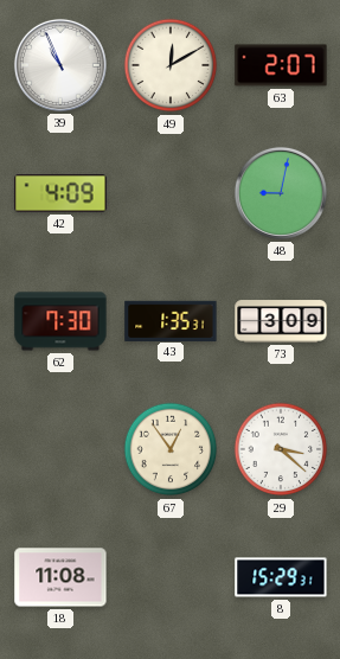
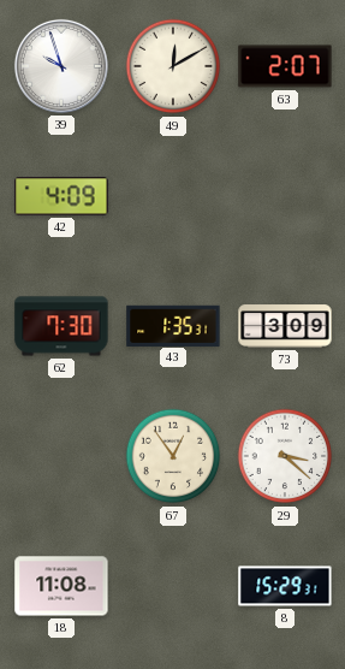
39: 10:56 -> 9:57
48: 9:02 -> none
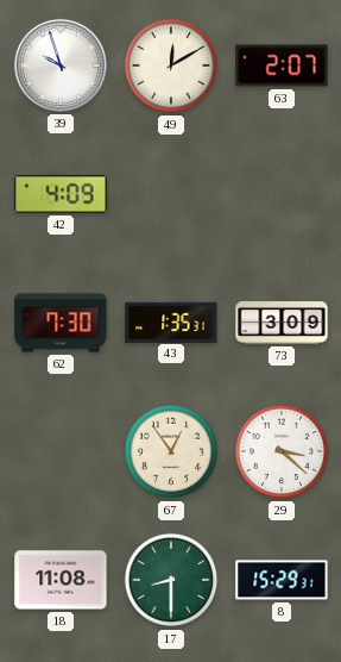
17: none -> 8:30
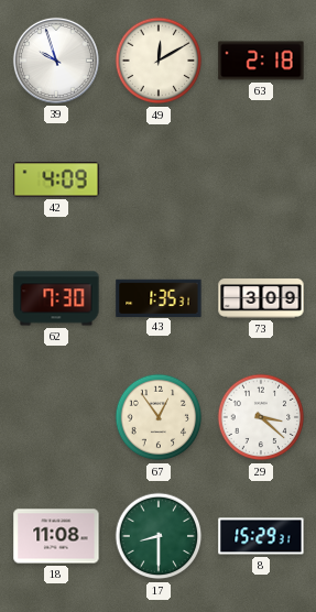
63: 2:07 -> 2:18
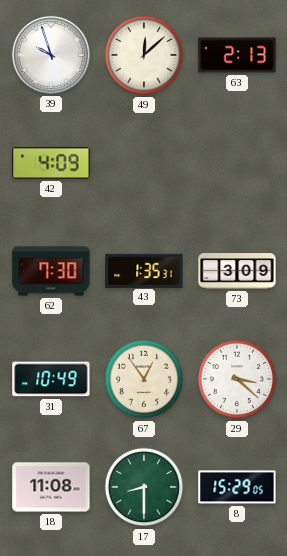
49: 12:10 -> 12:08
63: 2:18 -> 2:13
31: none -> 10:49
8: 15:29:31 -> 15:29:05
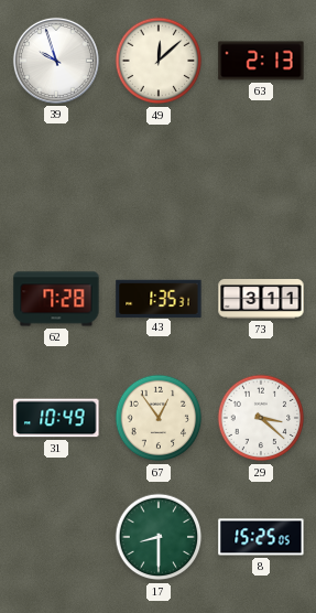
42: 4:09 -> none
62: 7:30 -> 7:28
73: 3:09 -> 3:11
18: 11:08 -> none
8: 15:29 -> 15:25
